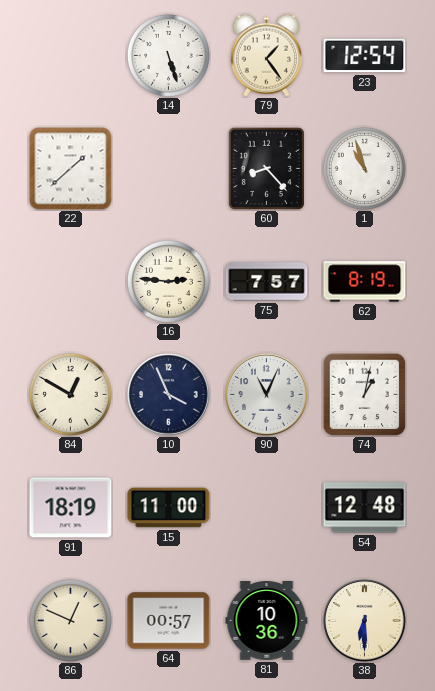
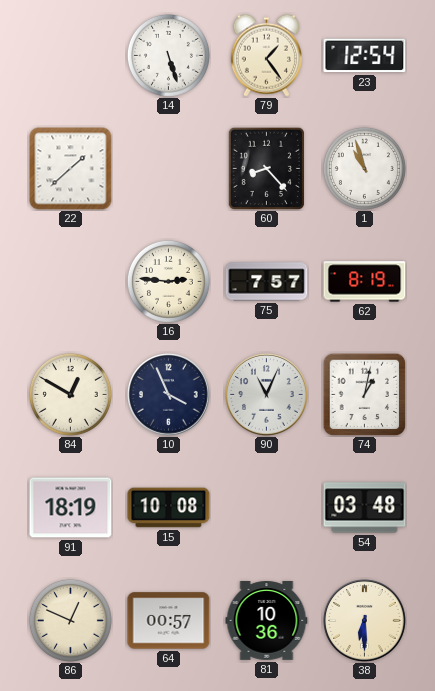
15: 11:00 -> 10:08
54: 12:48 -> 03:48
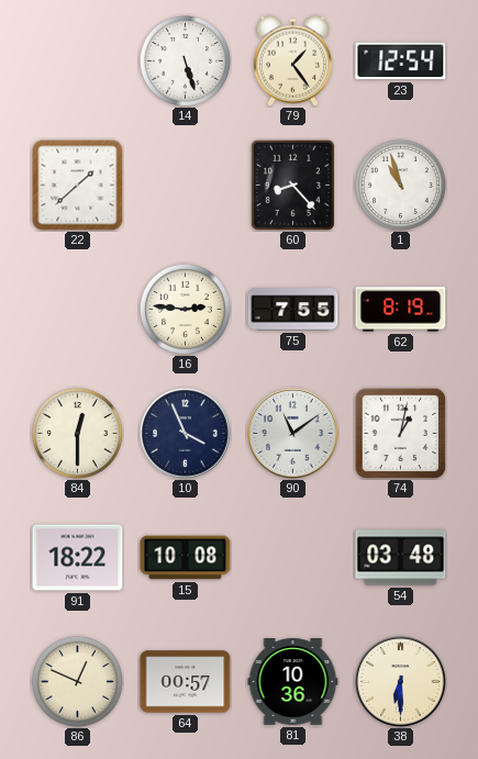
75: 7:57 -> 7:55
84: 12:50 -> 12:30
90: 11:04 -> 11:09
91: 18:19 -> 18:22
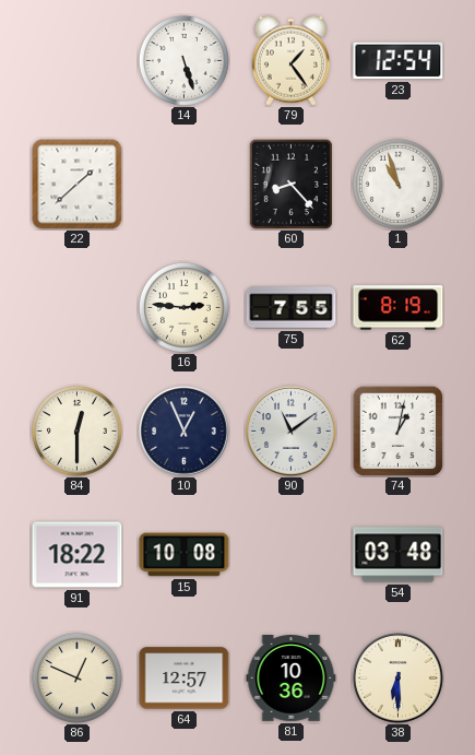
10: 3:56 -> 12:56
64: 00:57 -> 12:57
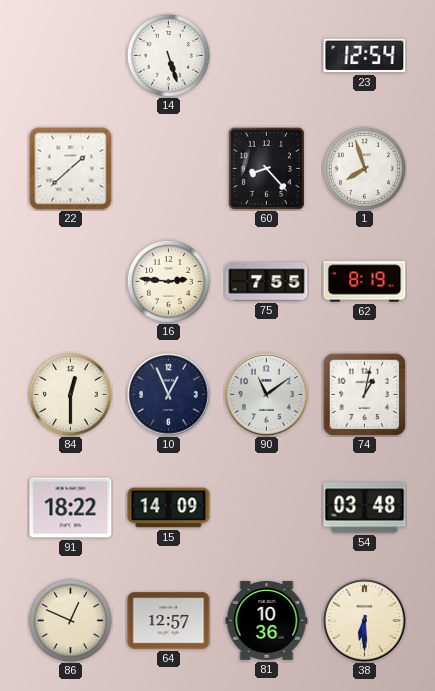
79: 1:24 -> none
1: 10:57 -> 7:57
15: 10:08 -> 14:09
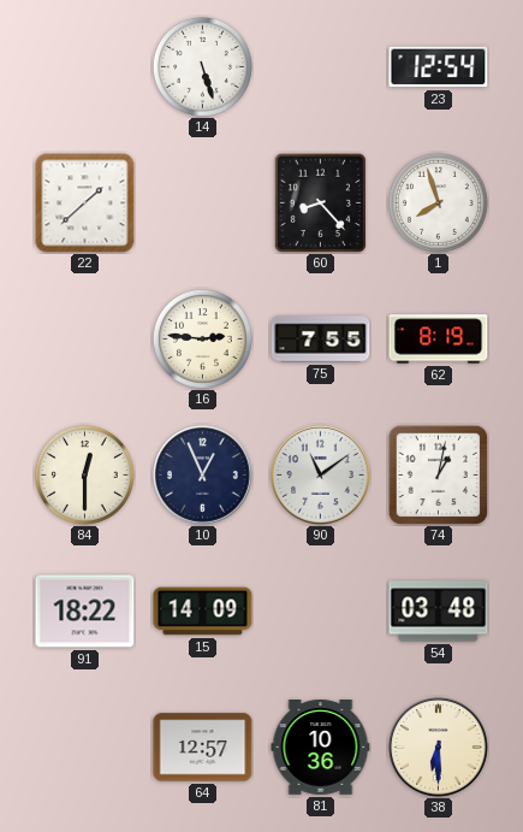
86: 12:49 -> none
